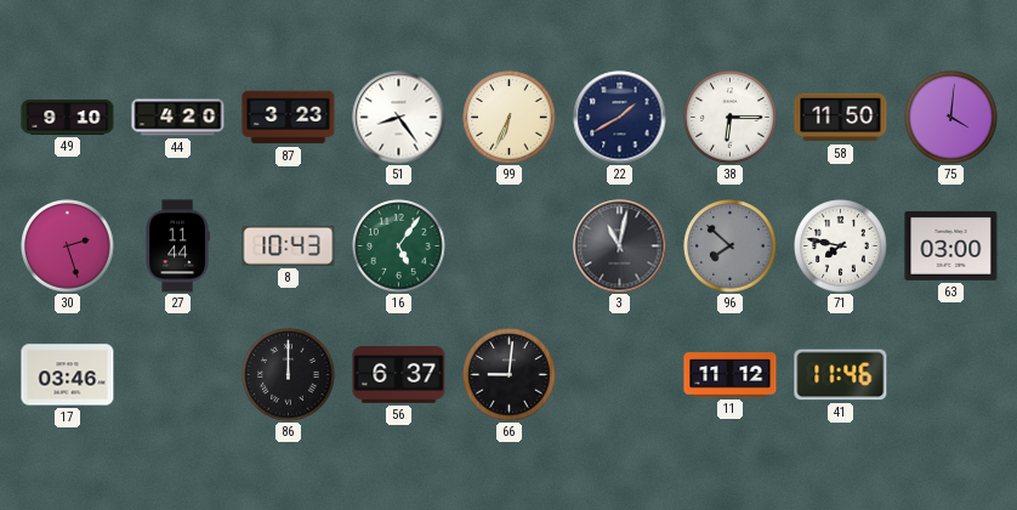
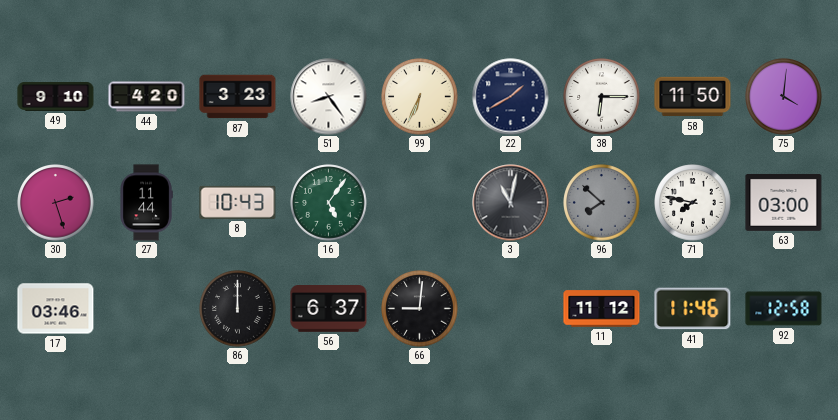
92: none -> 12:58
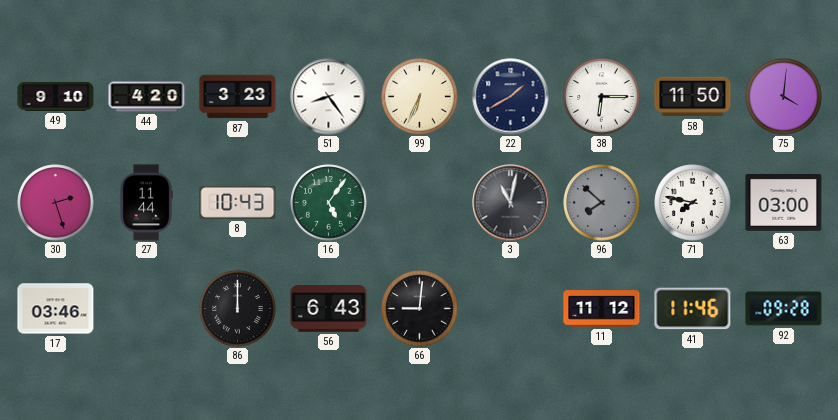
56: 6:37 -> 6:43
92: 12:58 -> 09:28
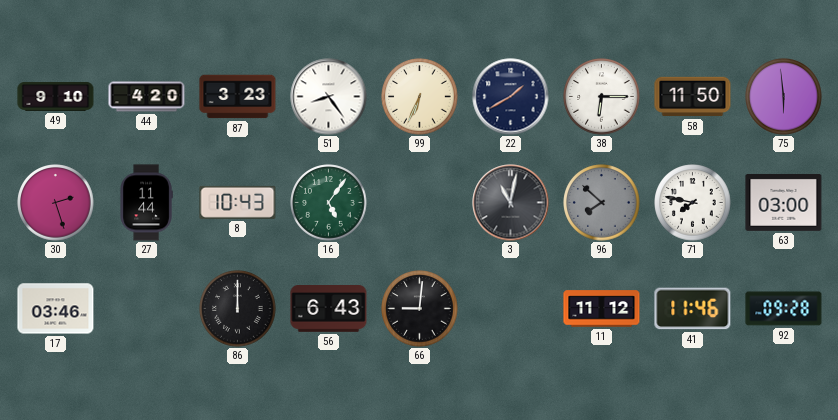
75: 4:01 -> 5:59
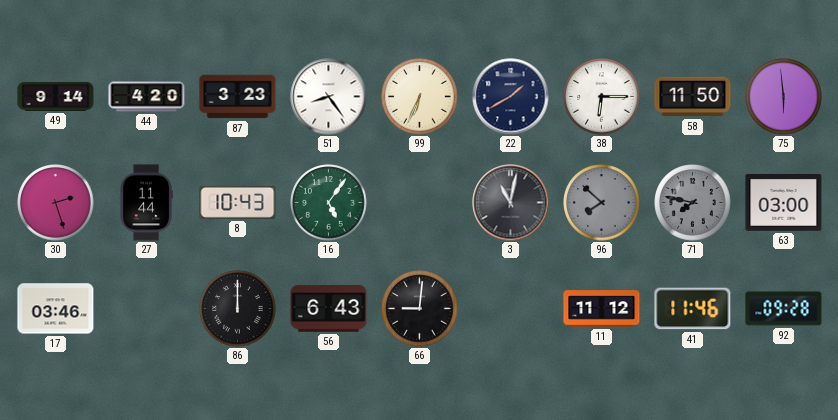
49: 9:10 -> 9:14
71 dial: white -> grey
